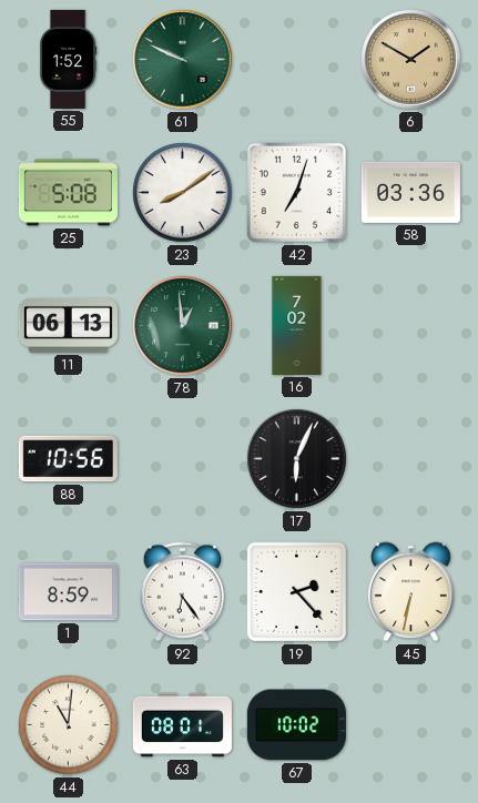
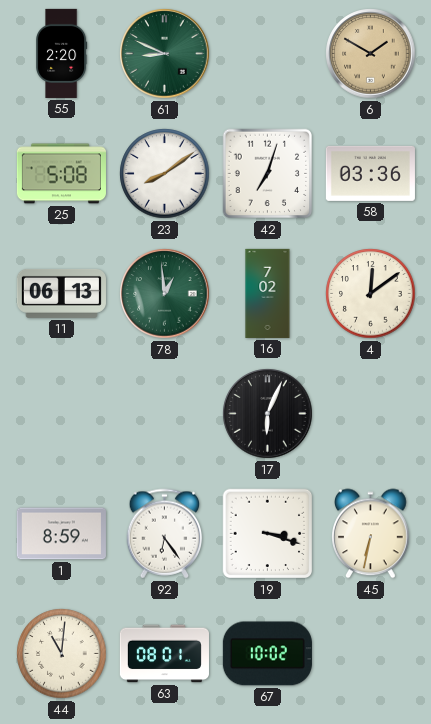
55: 1:52 -> 2:20
61: 9:49 -> 8:49
4: none -> 12:09
88: 10:56 -> none
19: 2:23 -> 3:18
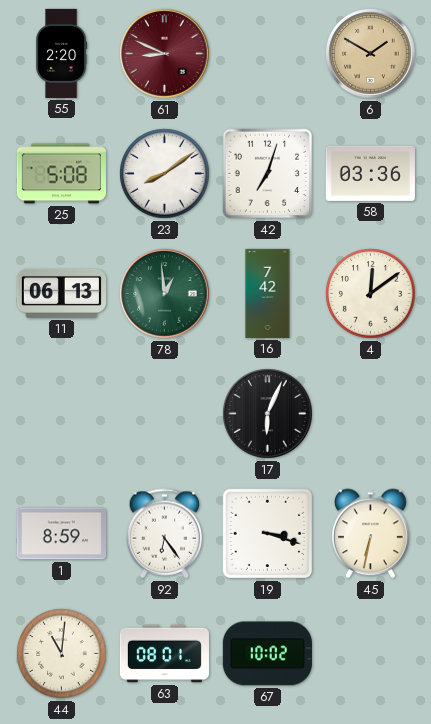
61 dial: green -> burgundy
16: 7:02 -> 7:42
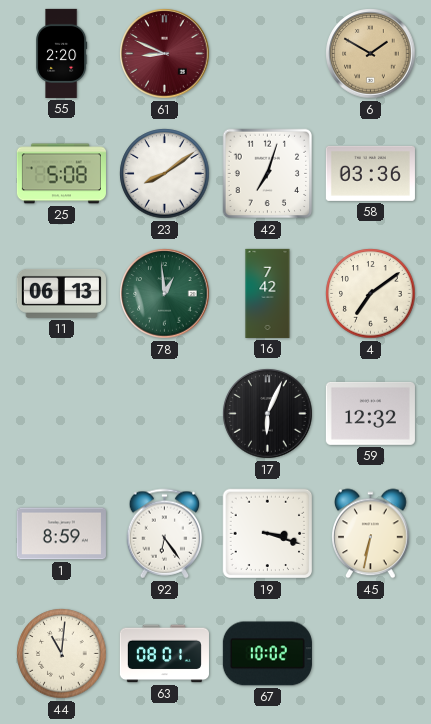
4: 12:09 -> 7:09
59: none -> 12:32
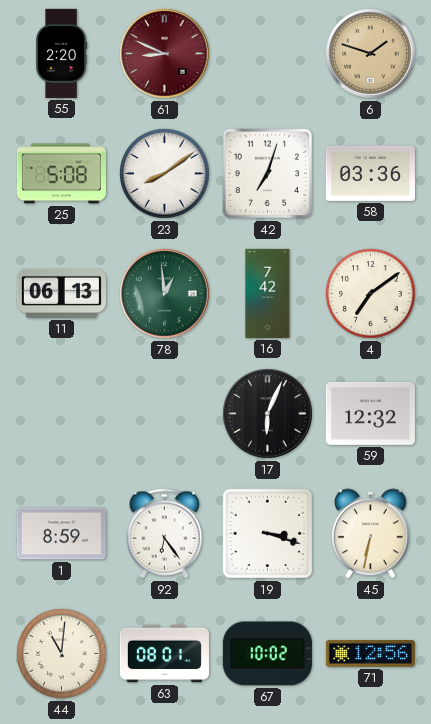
6: 1:50 -> 1:48
71: none -> 12:56
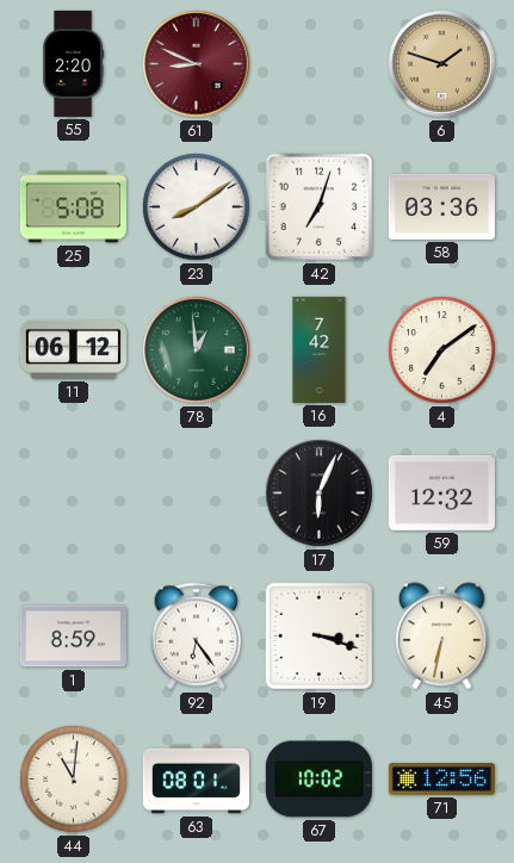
11: 06:13 -> 06:12
